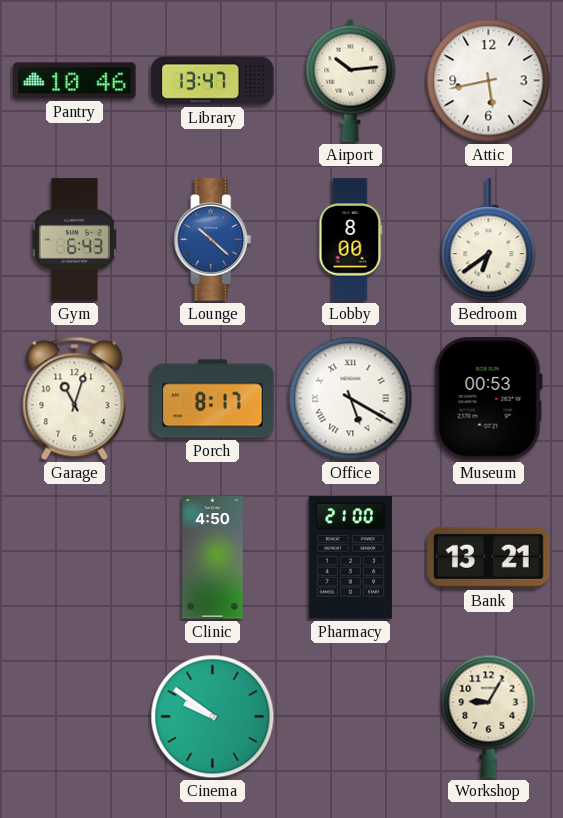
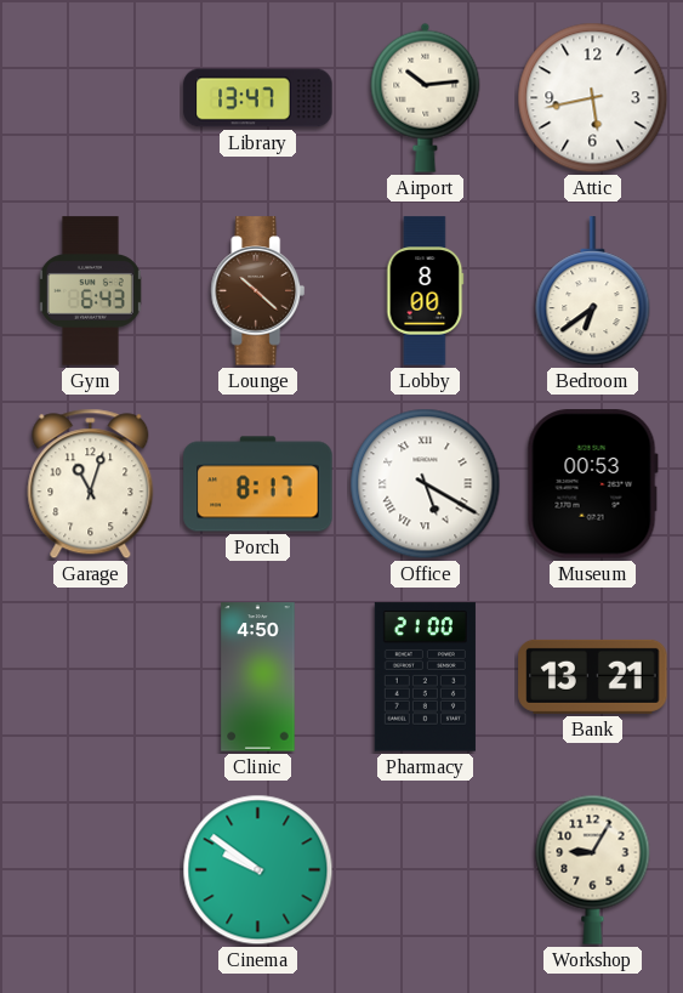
Pantry: 10:46 -> none
Lounge dial: blue -> brown
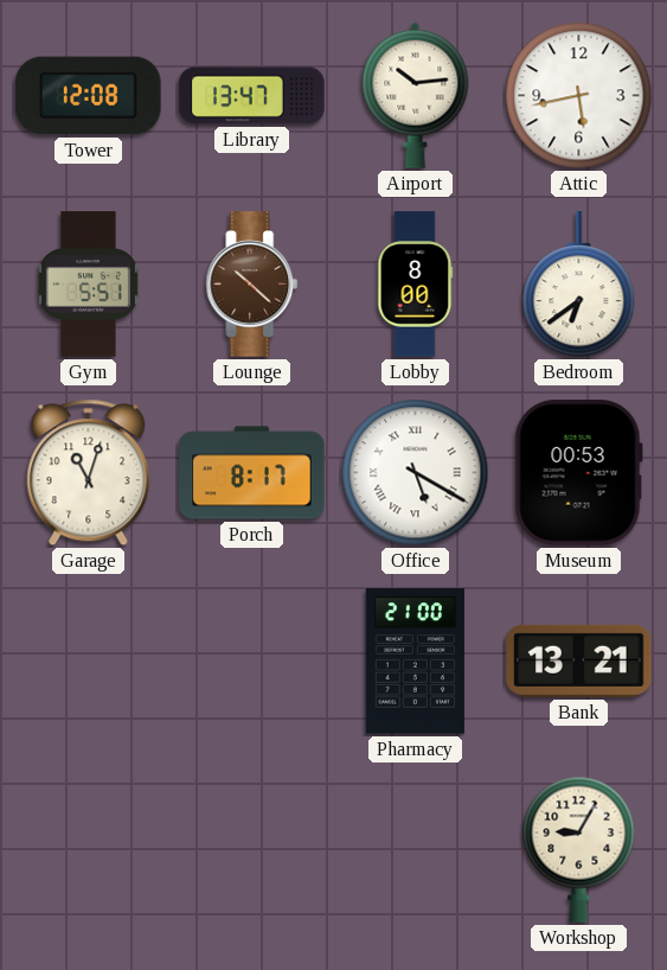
Tower: none -> 12:08
Gym: 6:43 -> 5:51
Clinic: 4:50 -> none
Cinema: 9:51 -> none
